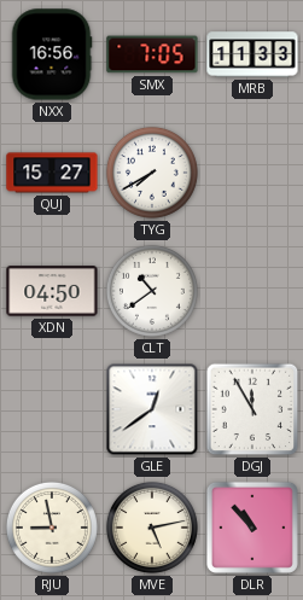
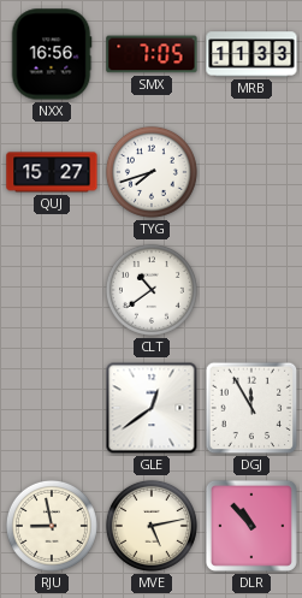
TYG: 7:40 -> 7:42
XDN: 04:50 -> none
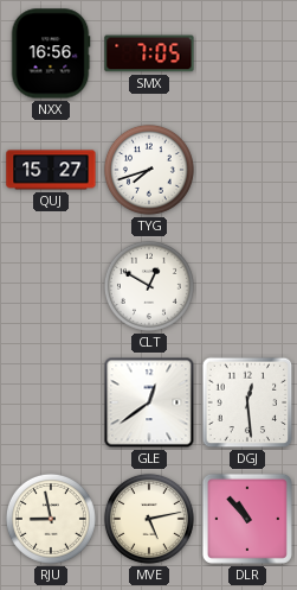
MRB: 11:33 -> none
CLT: 10:39 -> 12:50
DGJ: 11:55 -> 12:29
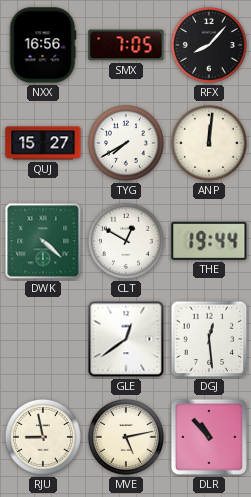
RFX: none -> 8:07
TYG: 7:42 -> 7:40
ANP: none -> 12:01
DWK: none -> 4:22
THE: none -> 19:44
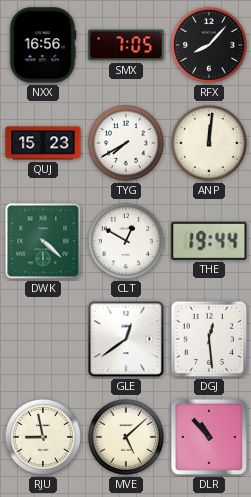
QUJ: 15:27 -> 15:23
MVE: 5:13 -> 5:08
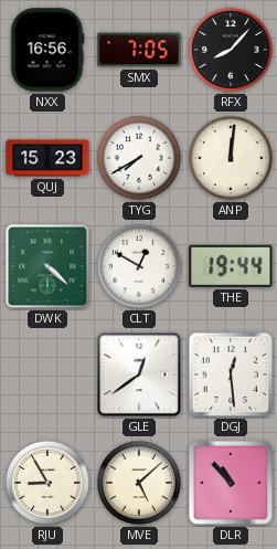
RJU: 8:58 -> 8:55
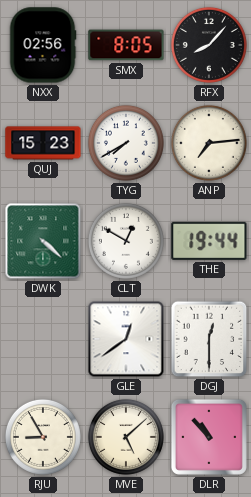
NXX: 16:56 -> 02:56
SMX: 7:05 -> 8:05
ANP: 12:01 -> 7:14
DGJ: 12:29 -> 12:30
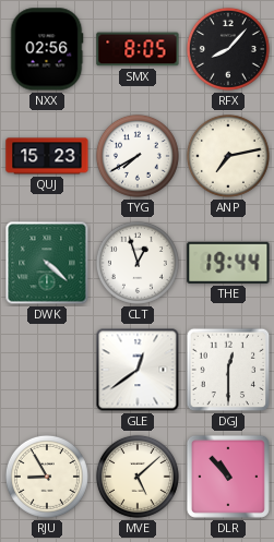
ANP: 7:14 -> 7:13
CLT: 12:50 -> 12:57
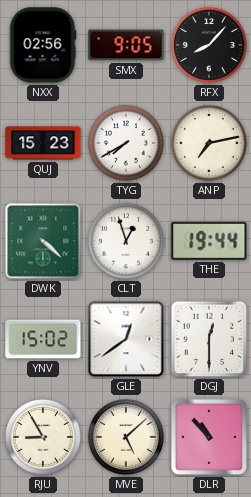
SMX: 8:05 -> 9:05
YNV: none -> 15:02
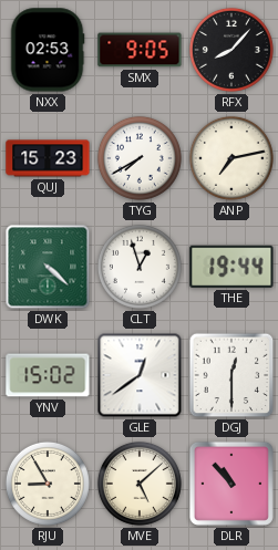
NXX: 02:56 -> 02:53
